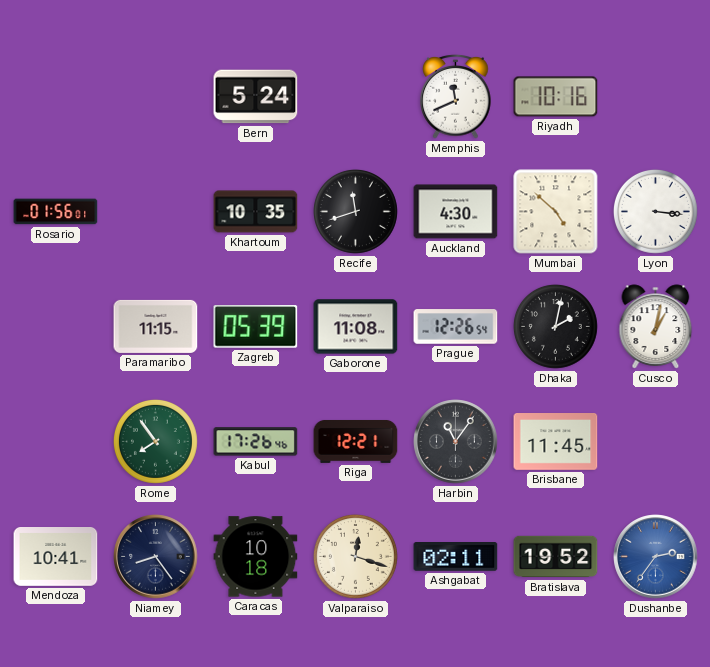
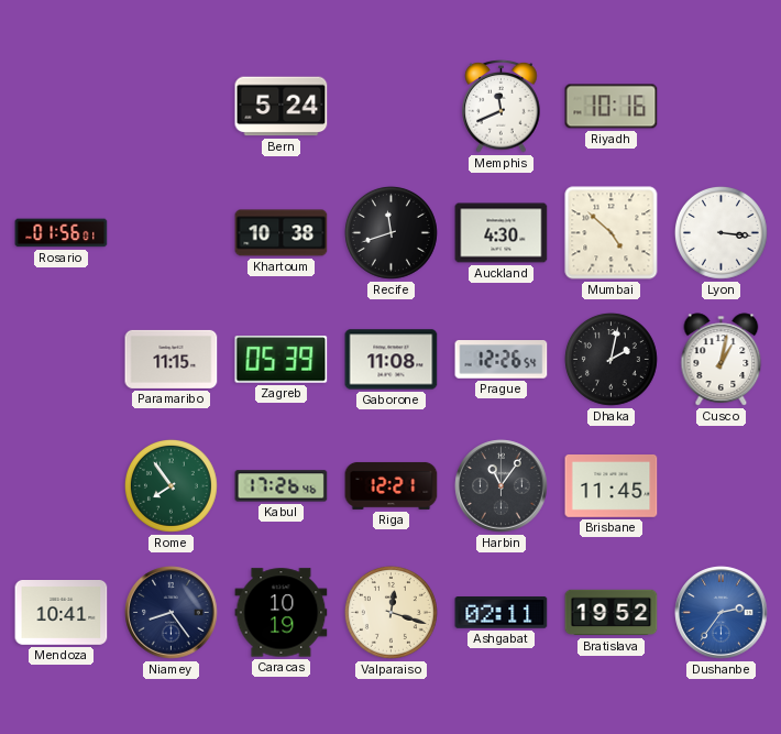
Khartoum: 10:35 -> 10:38
Caracas: 10:18 -> 10:19
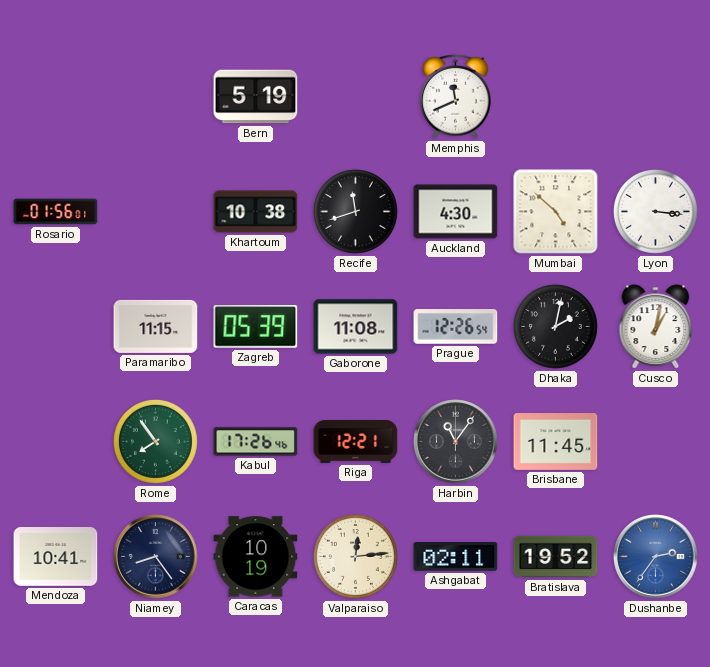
Bern: 5:24 -> 5:19
Riyadh: 10:16 -> none
Valparaiso: 12:18 -> 12:14
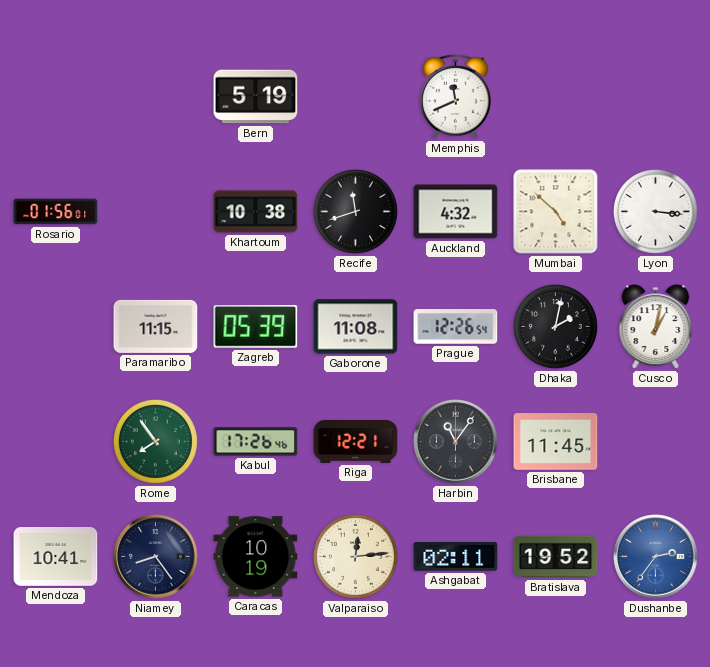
Auckland: 4:30 -> 4:32
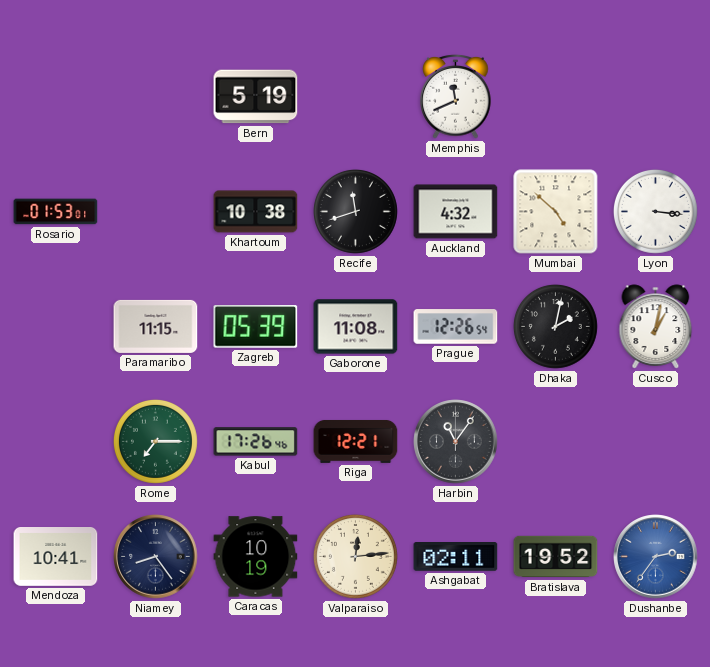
Rosario: 01:56 -> 01:53
Rome: 7:54 -> 7:15
Brisbane: 11:45 -> none
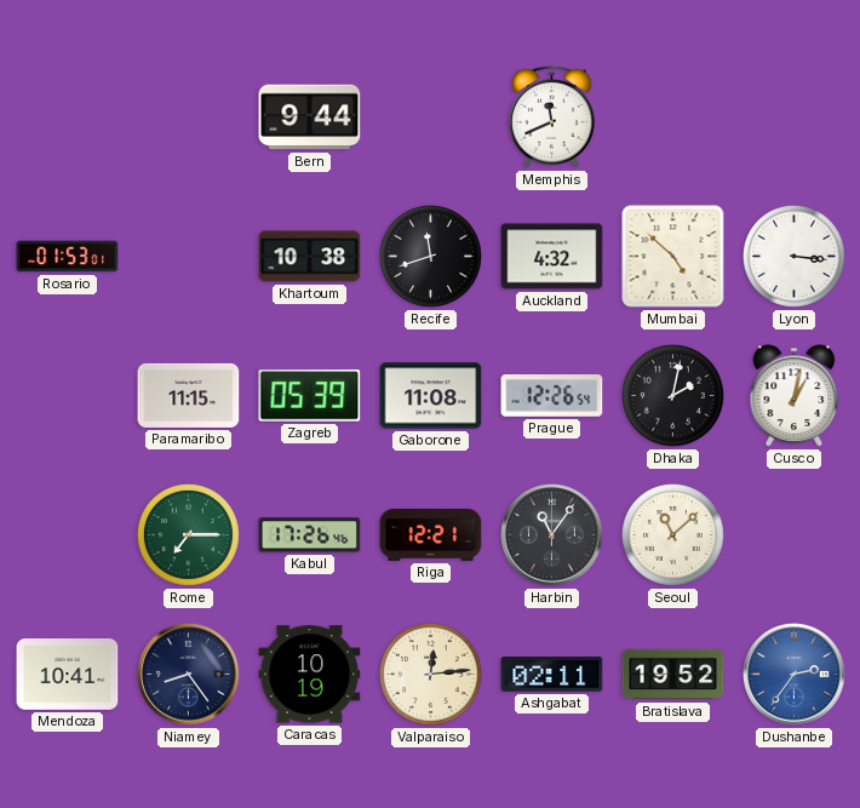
Bern: 5:19 -> 9:44
Seoul: none -> 11:08
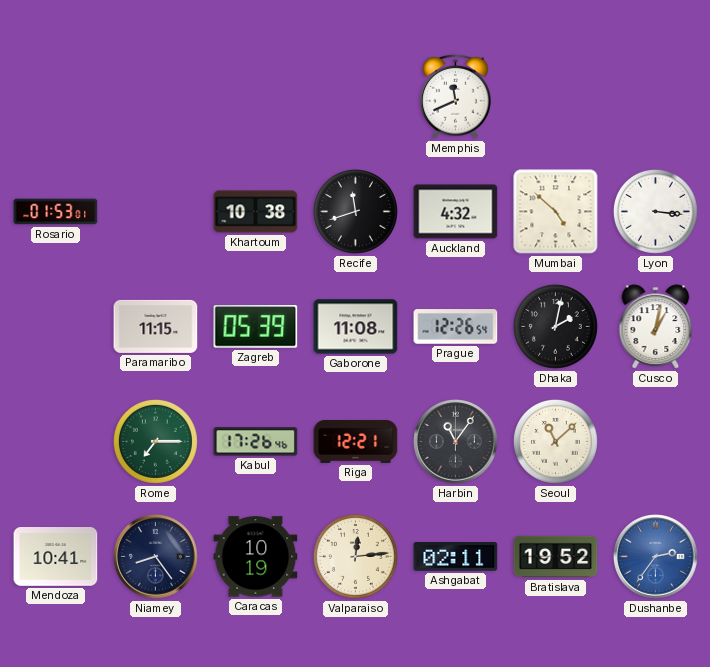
Bern: 9:44 -> none
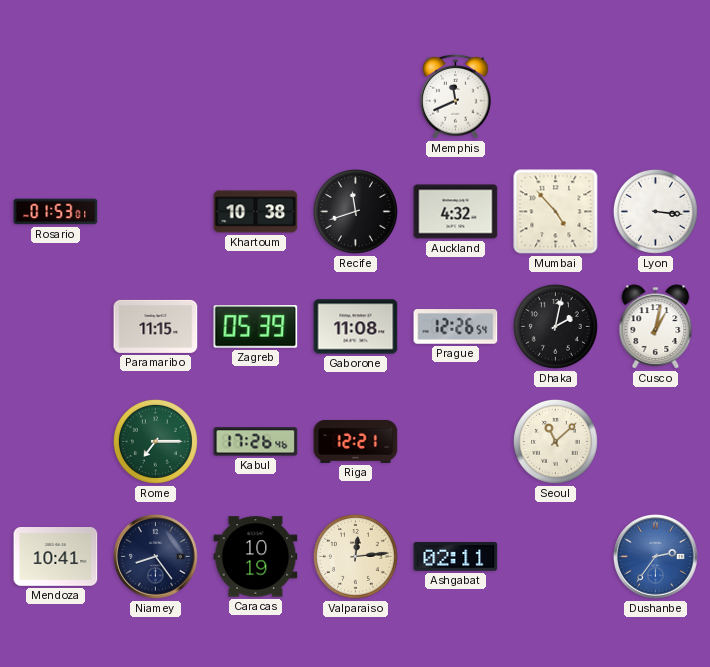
Mumbai: 4:52 -> 4:53
Harbin: 11:06 -> none
Bratislava: 19:52 -> none
